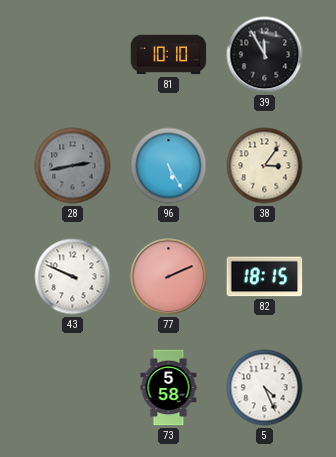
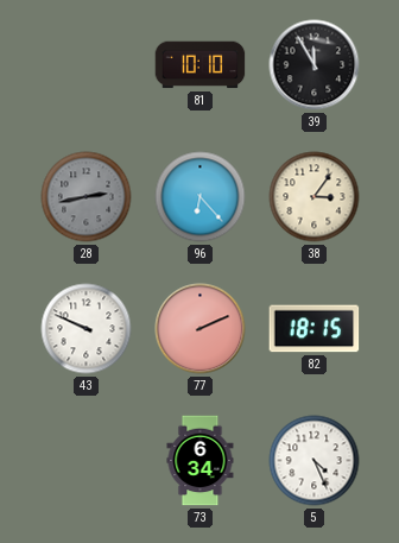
96: 5:25 -> 6:23
73: 5:58 -> 6:34
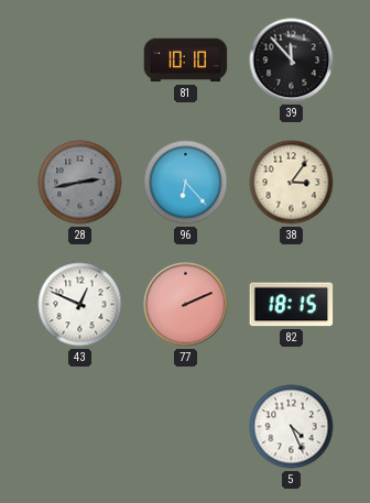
39: 11:55 -> 11:53
43: 9:49 -> 12:49
73: 6:34 -> none
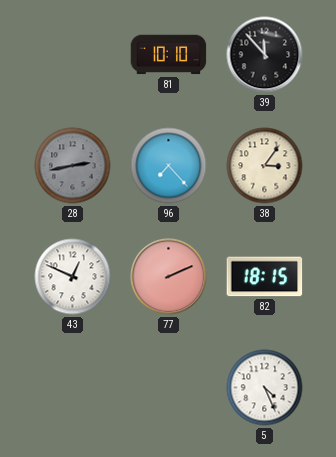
96: 6:23 -> 7:23
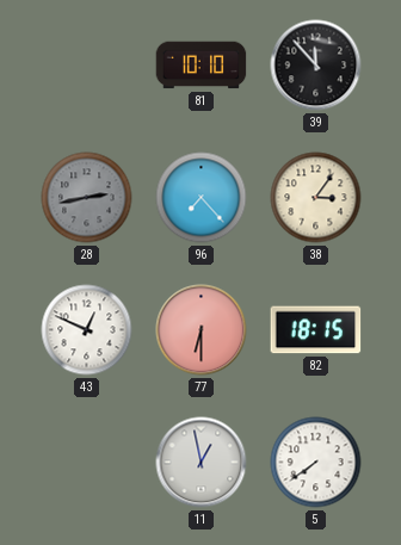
77: 2:11 -> 6:30
11: none -> 12:58
5: 4:26 -> 7:39
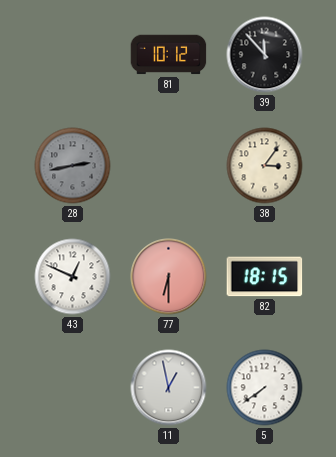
81: 10:10 -> 10:12
96: 7:23 -> none
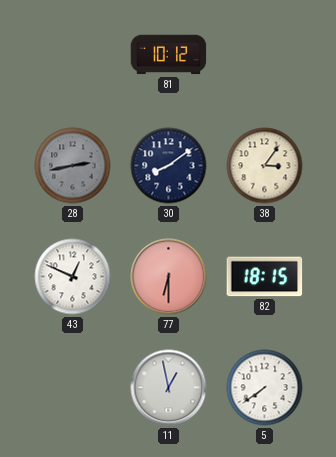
39: 11:53 -> none
30: none -> 8:09
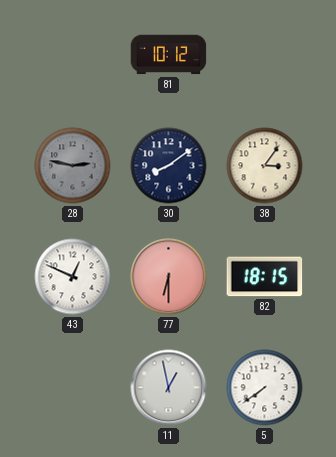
28: 2:43 -> 2:47
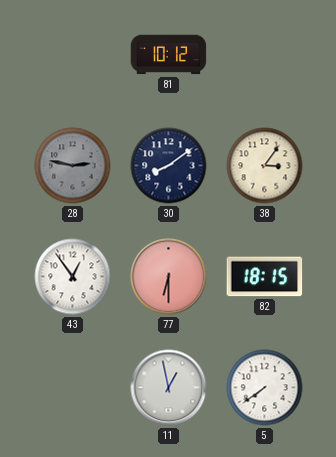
43: 12:49 -> 12:54
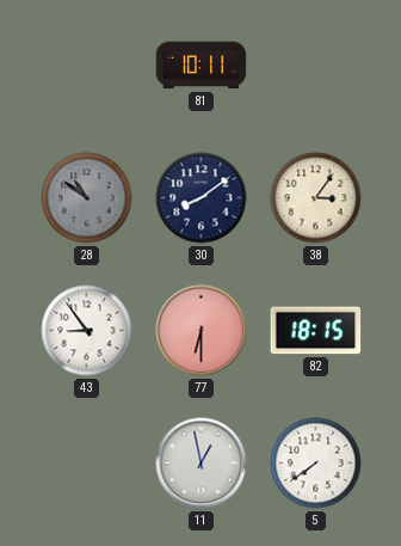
81: 10:12 -> 10:11
28: 2:47 -> 10:51
43: 12:54 -> 8:54
